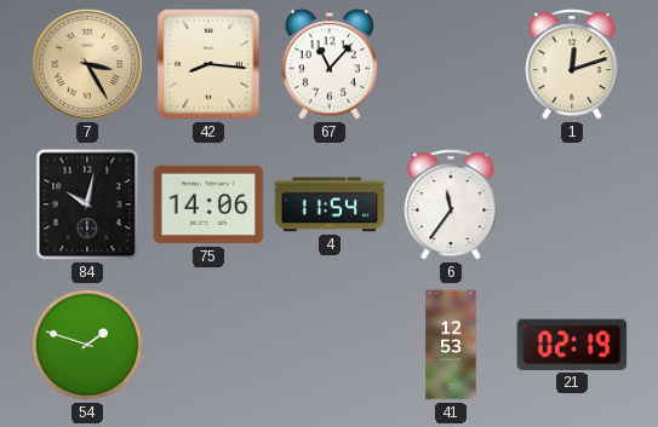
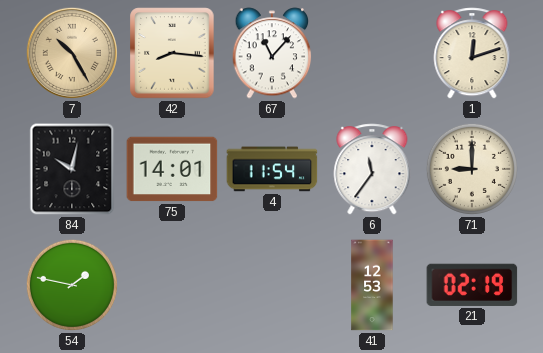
7: 3:25 -> 10:25
75: 14:06 -> 14:01
71: none -> 9:00
54: 1:48 -> 1:47
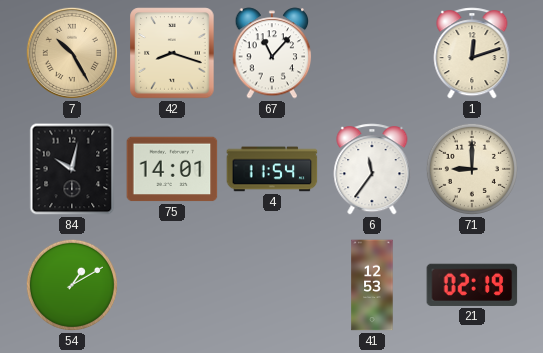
42: 8:16 -> 8:18
54: 1:47 -> 1:10
